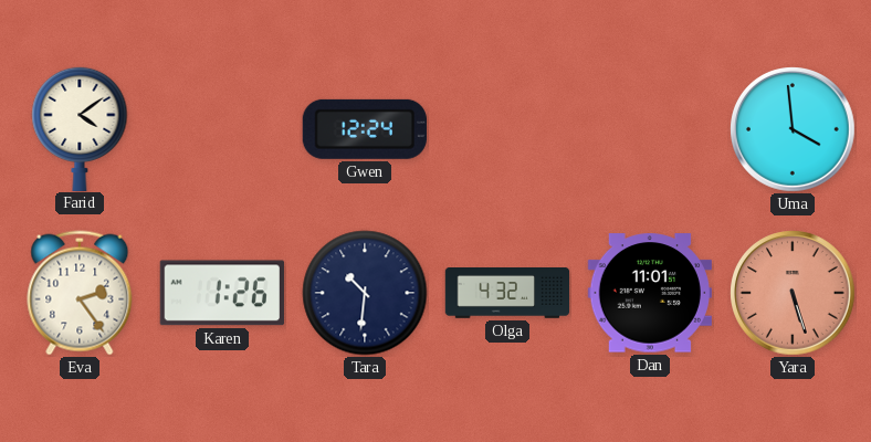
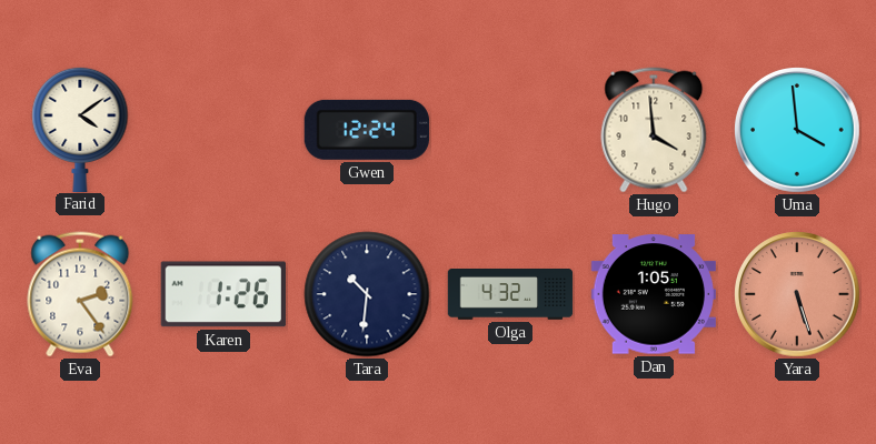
Hugo: none -> 3:59
Dan: 11:01 -> 1:05
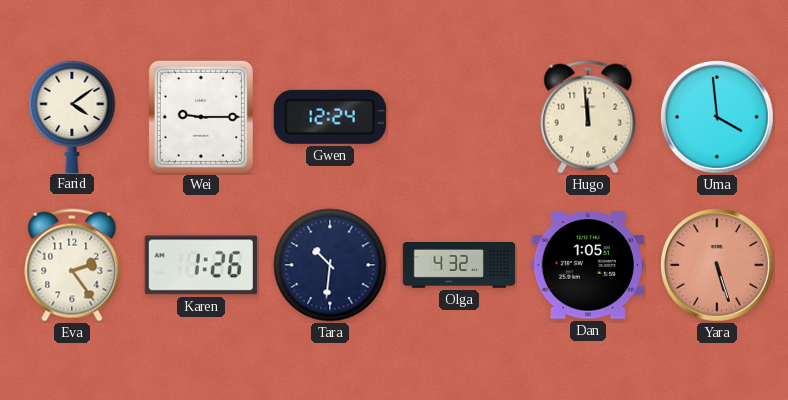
Wei: none -> 9:15
Hugo: 3:59 -> 11:59
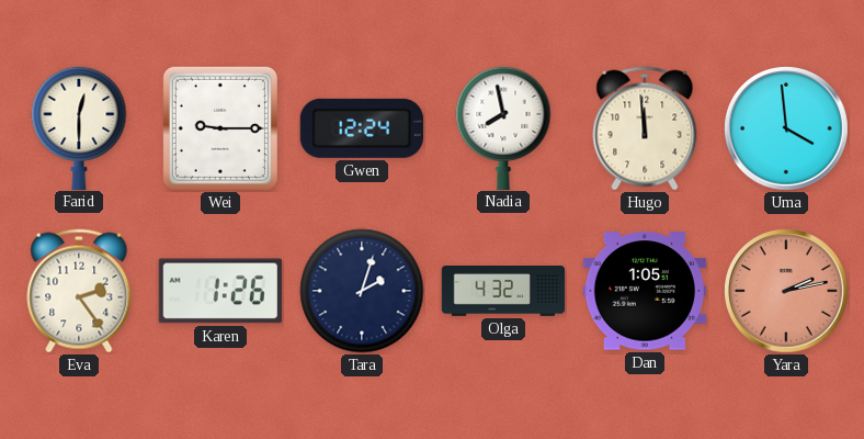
Farid: 4:09 -> 12:30
Nadia: none -> 7:58
Tara: 10:31 -> 2:03
Yara: 5:27 -> 2:13
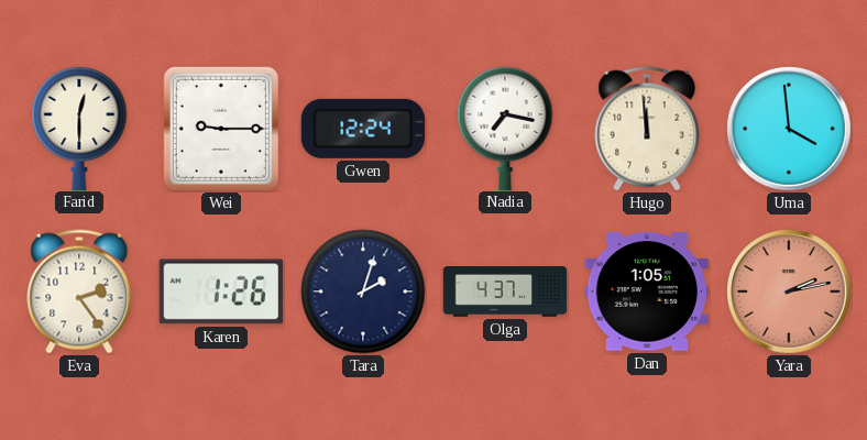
Nadia: 7:58 -> 7:17
Olga: 4:32 -> 4:37
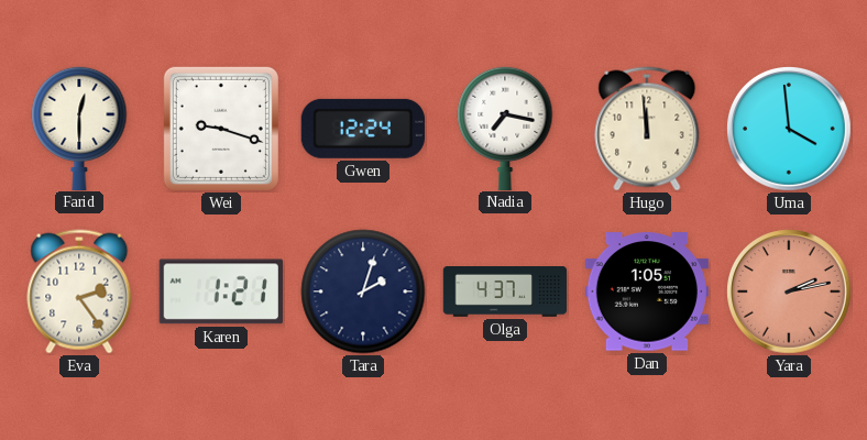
Wei: 9:15 -> 9:18
Karen: 1:26 -> 1:21
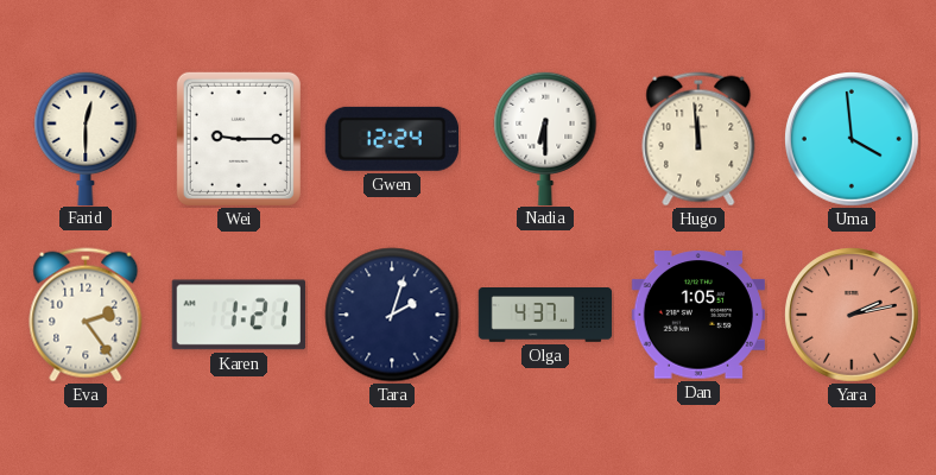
Wei: 9:18 -> 9:15
Nadia: 7:17 -> 6:30
